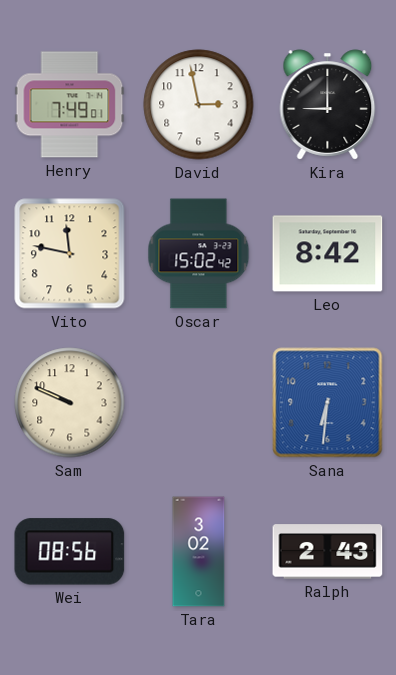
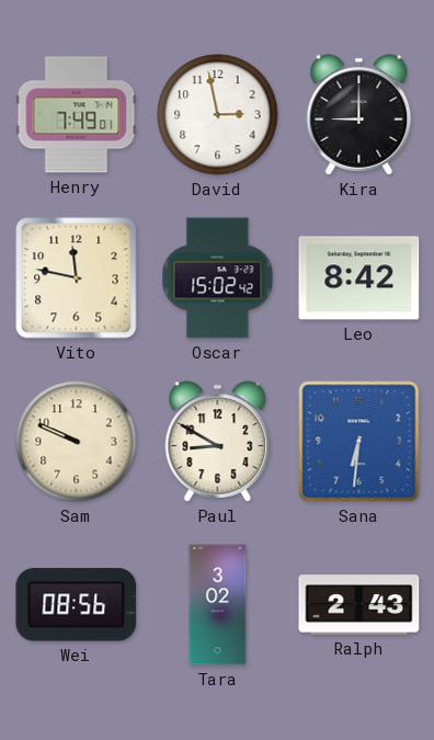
Paul: none -> 8:50
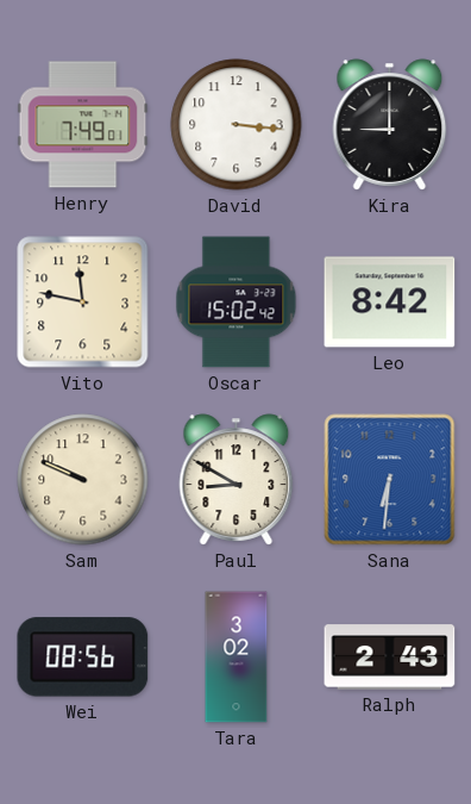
David: 2:58 -> 3:16
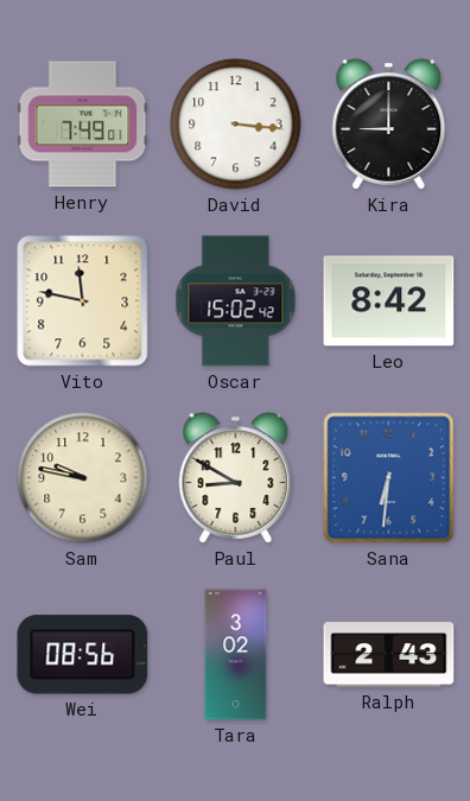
Sam: 9:49 -> 9:47
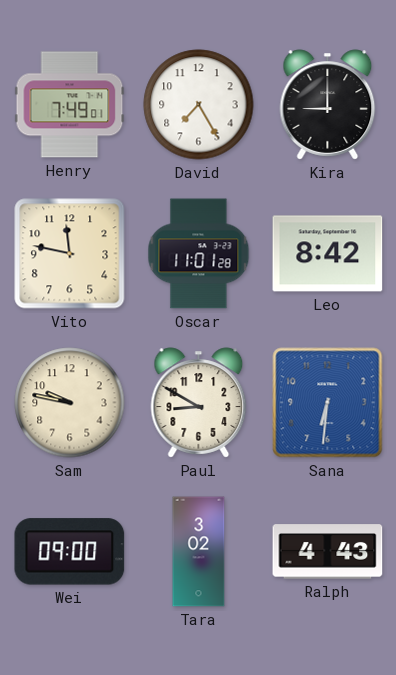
David: 3:16 -> 7:25
Oscar: 15:02 -> 11:01
Wei: 08:56 -> 09:00
Ralph: 2:43 -> 4:43
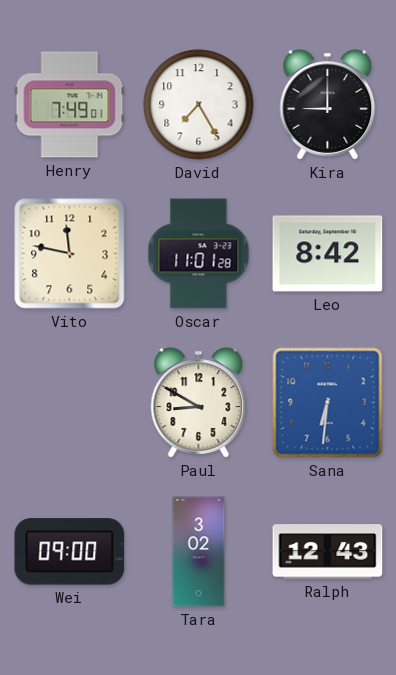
Sam: 9:47 -> none
Ralph: 4:43 -> 12:43
